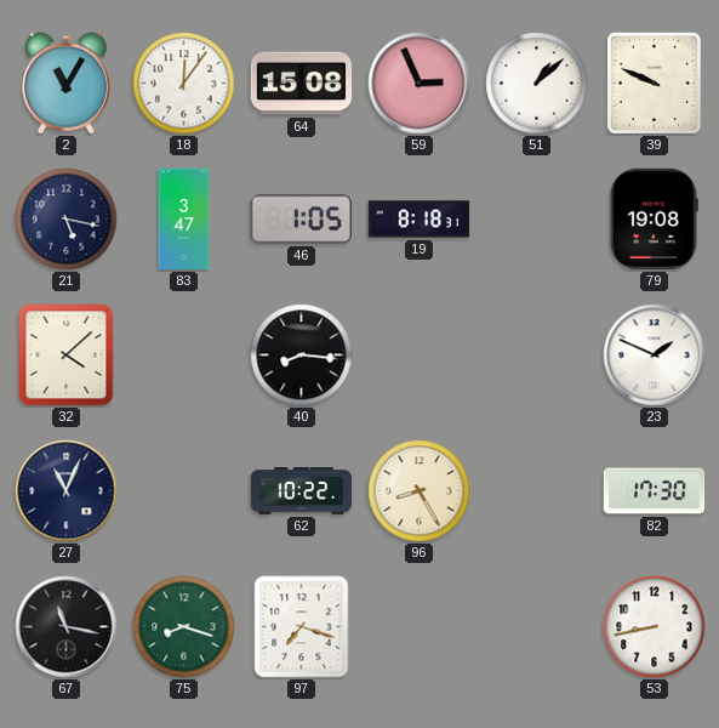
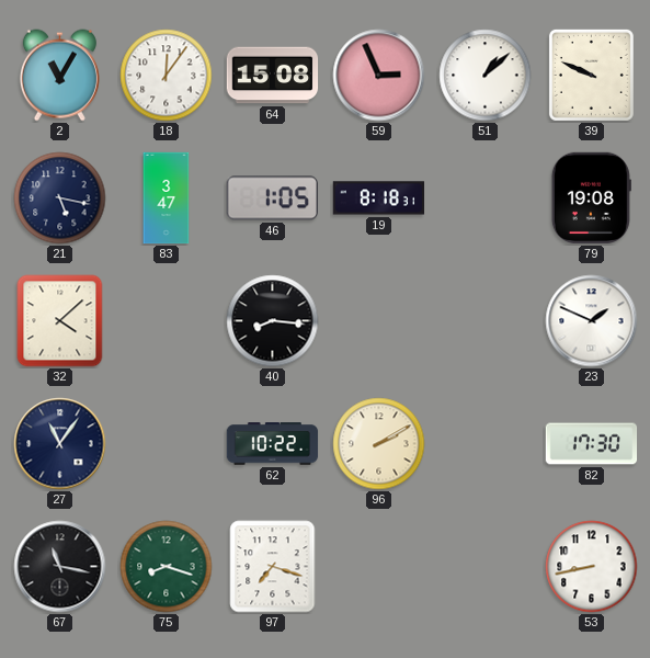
27: 11:04 -> 11:06
96: 8:25 -> 2:10
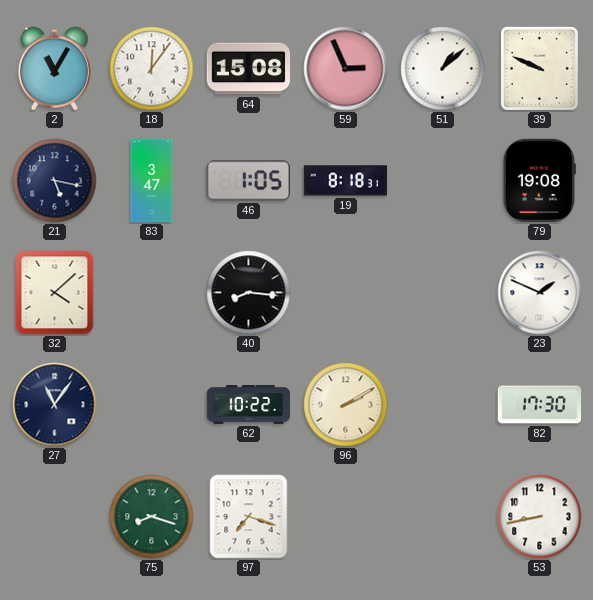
67: 11:17 -> none
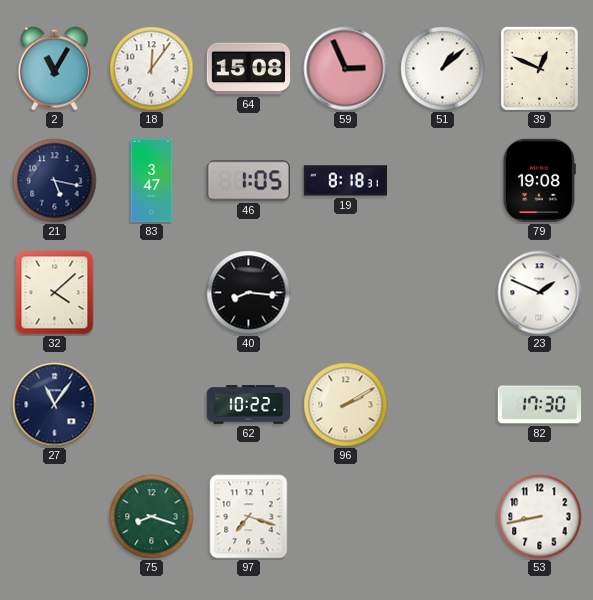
39: 9:49 -> 12:49
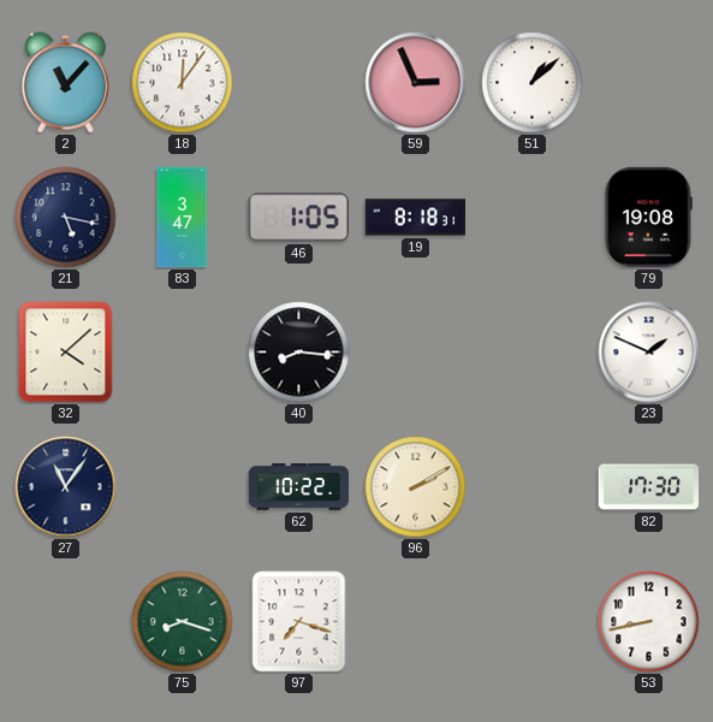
2: 11:05 -> 11:07
64: 15:08 -> none
39: 12:49 -> none
